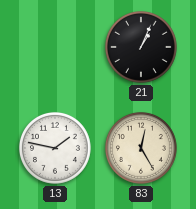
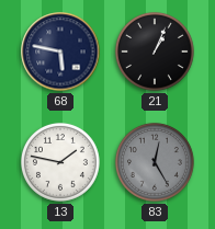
68: none -> 5:47
83 dial: cream -> grey
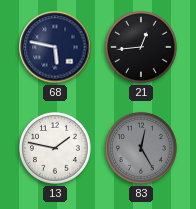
21: 1:04 -> 12:44
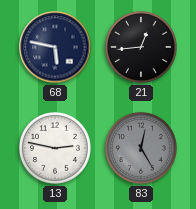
13: 1:47 -> 2:47
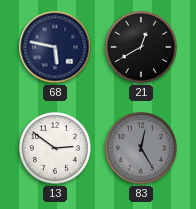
21: 12:44 -> 12:40
13: 2:47 -> 2:51
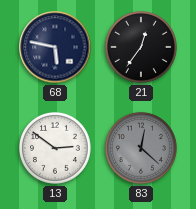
21: 12:40 -> 12:36
83: 12:25 -> 12:22
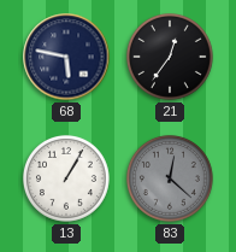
13: 2:51 -> 1:05
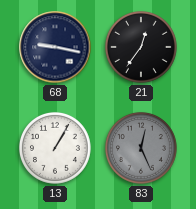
68: 5:47 -> 9:17
83: 12:22 -> 12:26
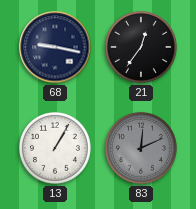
83: 12:26 -> 12:11
